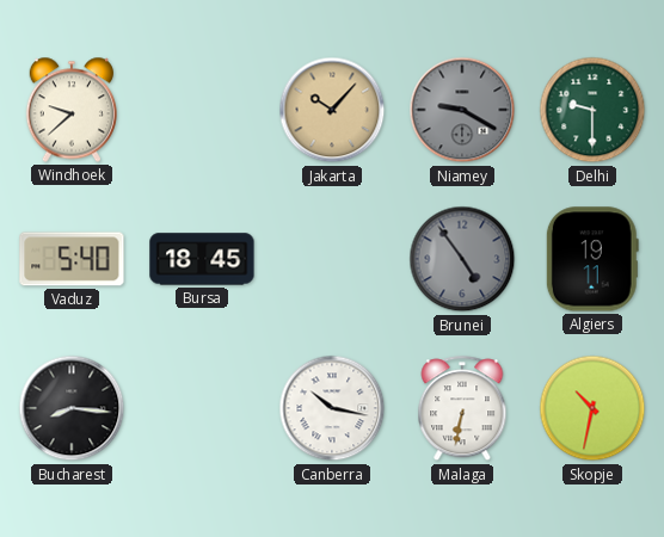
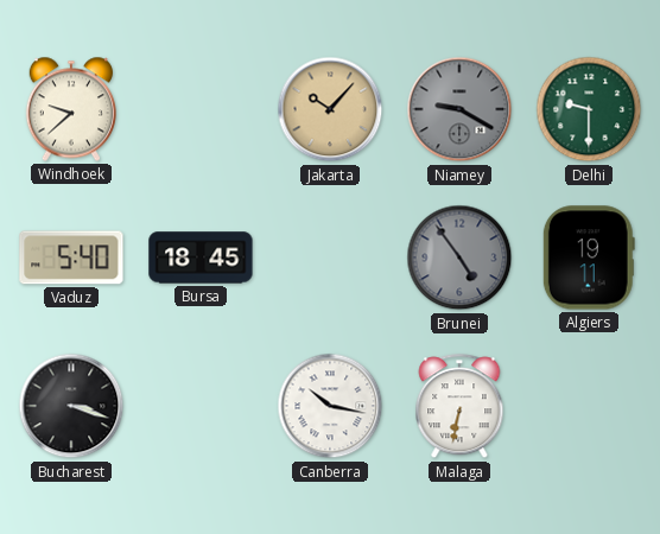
Bucharest: 8:16 -> 3:18
Skopje: 10:32 -> none
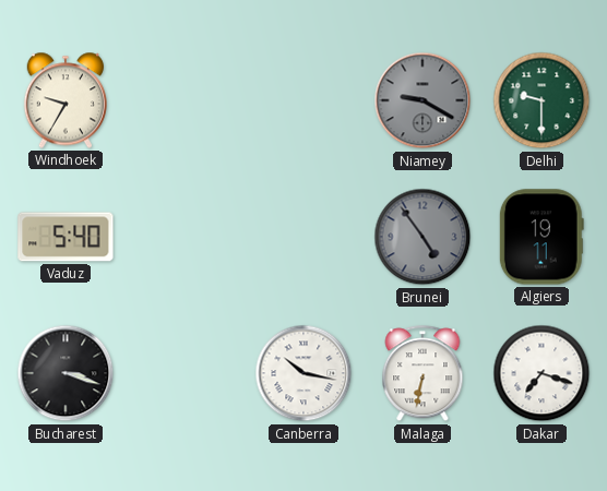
Windhoek: 9:38 -> 9:35
Jakarta: 10:07 -> none
Bursa: 18:45 -> none
Dakar: none -> 7:18
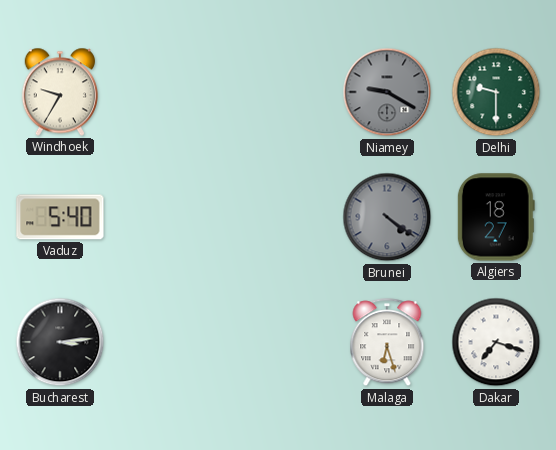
Brunei: 4:54 -> 4:21
Algiers: 19:11 -> 18:27
Bucharest: 3:18 -> 3:14
Canberra: 10:17 -> none
Malaga: 6:32 -> 6:27
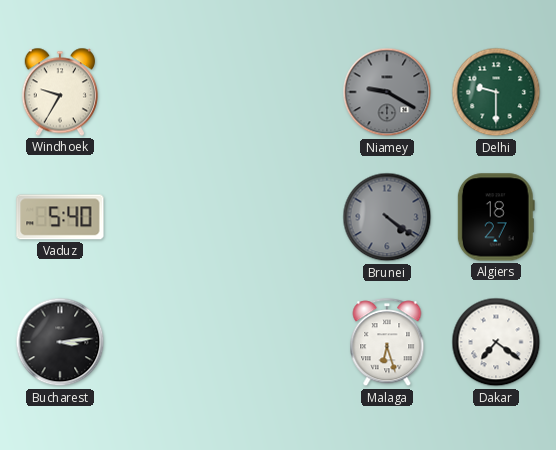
Dakar: 7:18 -> 7:21
